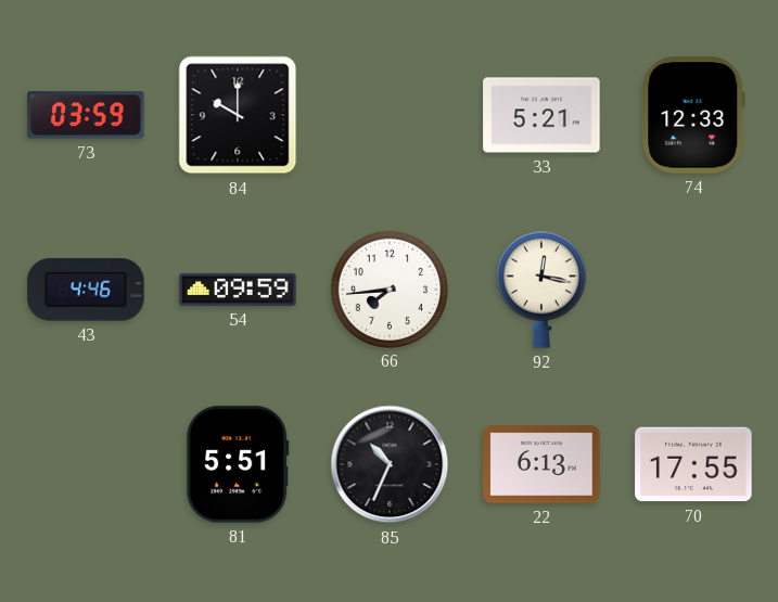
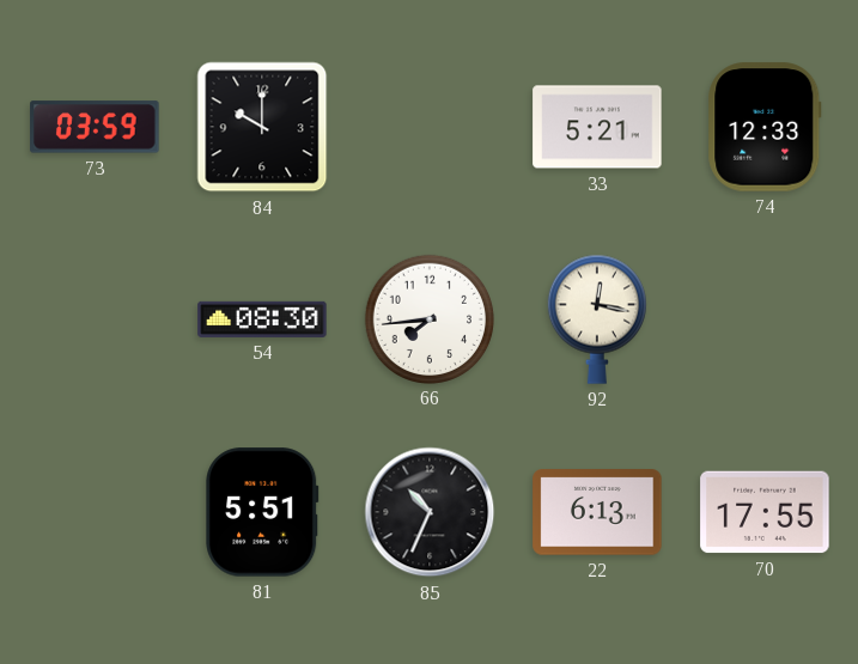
43: 4:46 -> none
54: 09:59 -> 08:30
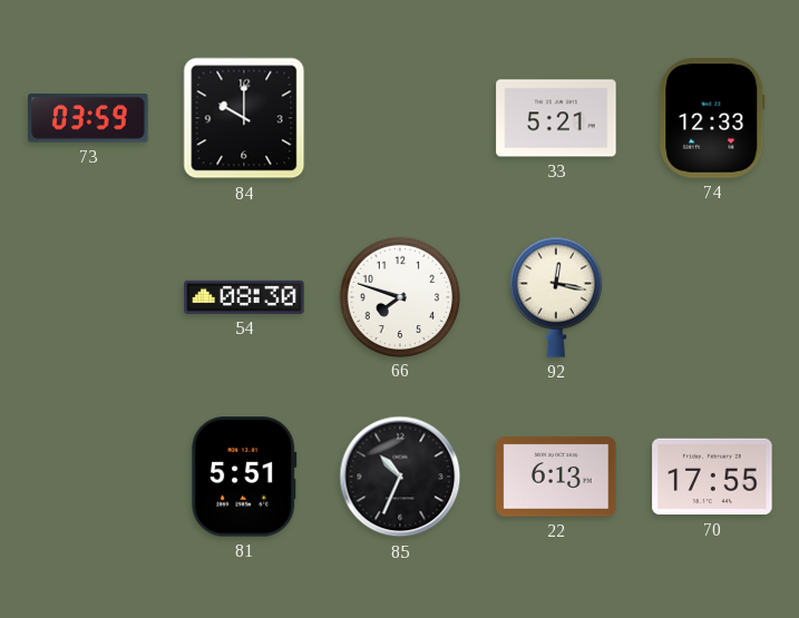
66: 7:44 -> 7:48
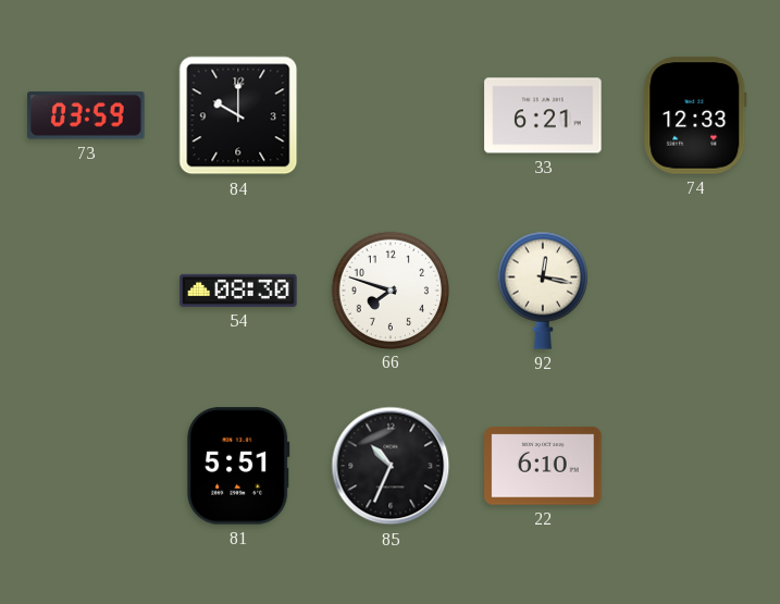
33: 5:21 -> 6:21
22: 6:13 -> 6:10
70: 17:55 -> none
